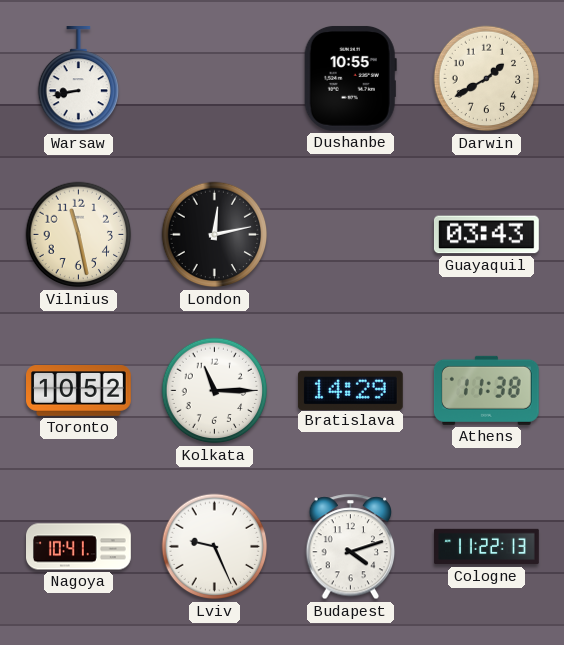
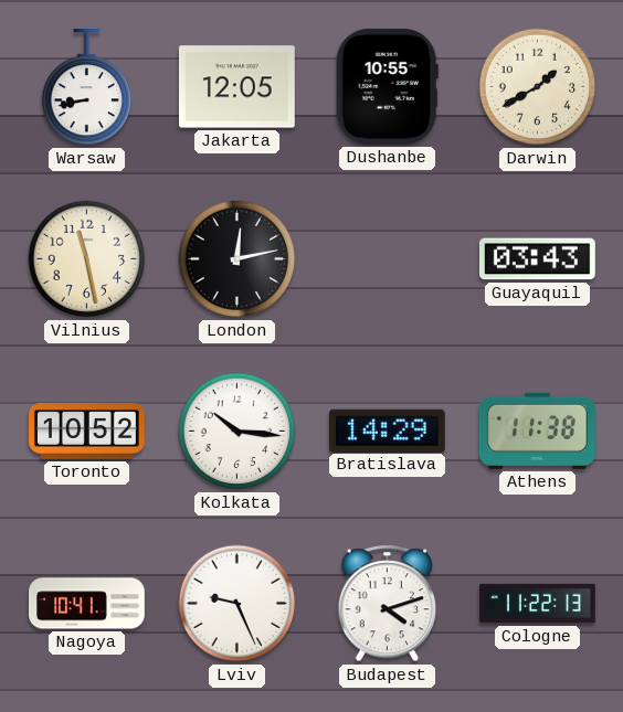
Jakarta: none -> 12:05
Kolkata: 11:15 -> 10:16
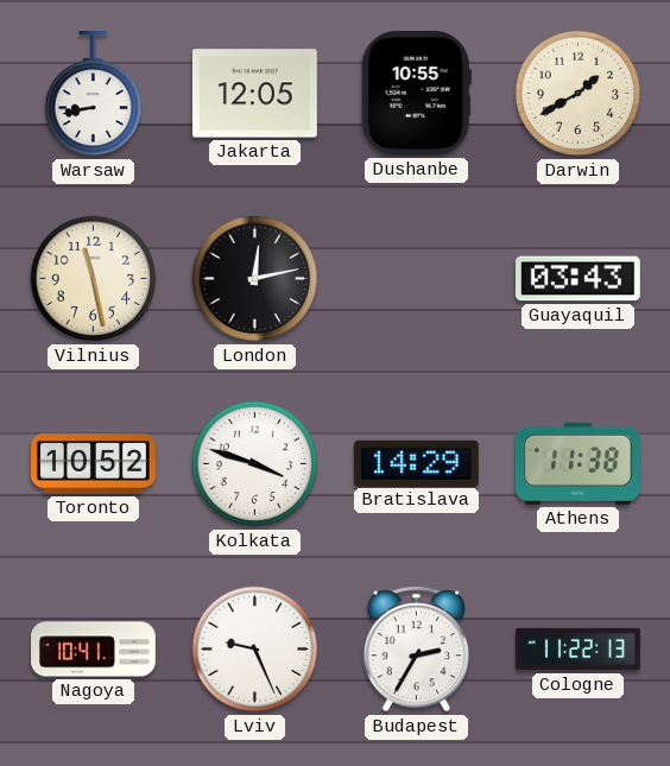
Kolkata: 10:16 -> 3:48
Budapest: 4:12 -> 2:35
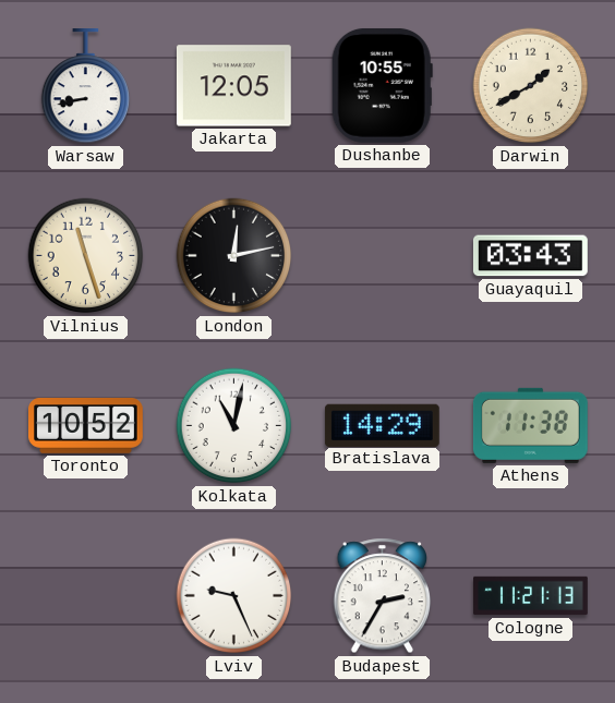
Vilnius: 11:28 -> 11:27
Kolkata: 3:48 -> 11:02
Nagoya: 10:41 -> none
Cologne: 11:22 -> 11:21
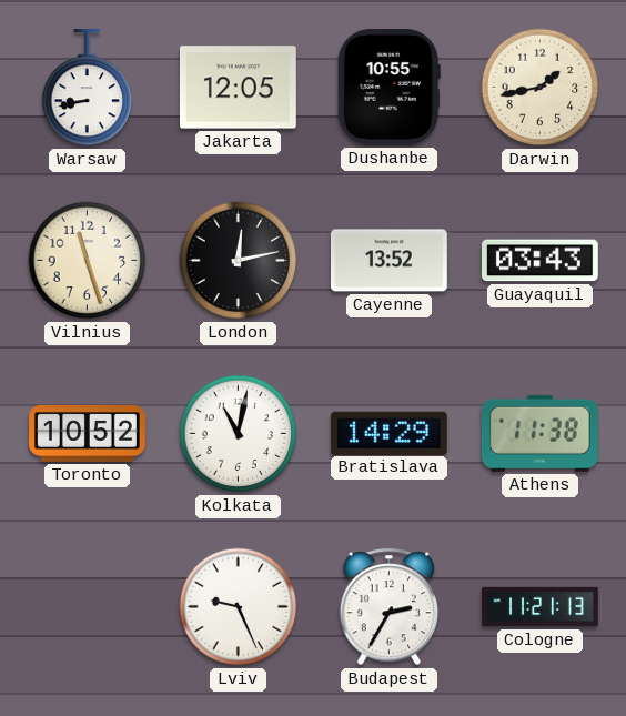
Darwin: 1:40 -> 1:43
Cayenne: none -> 13:52
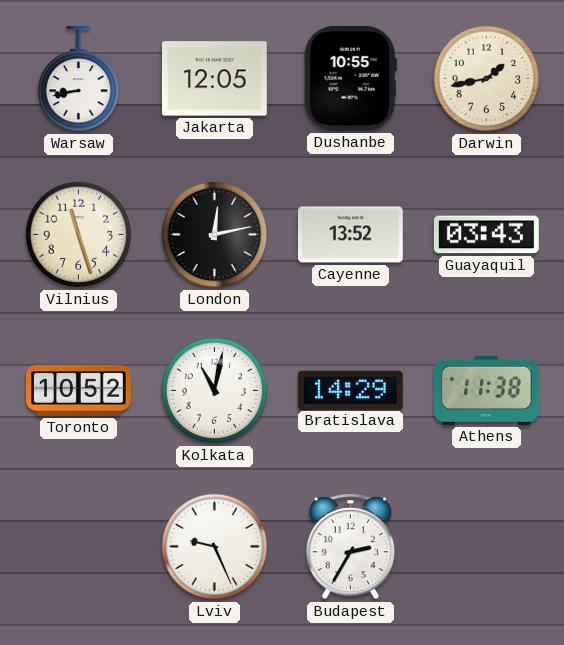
Cologne: 11:21 -> none
